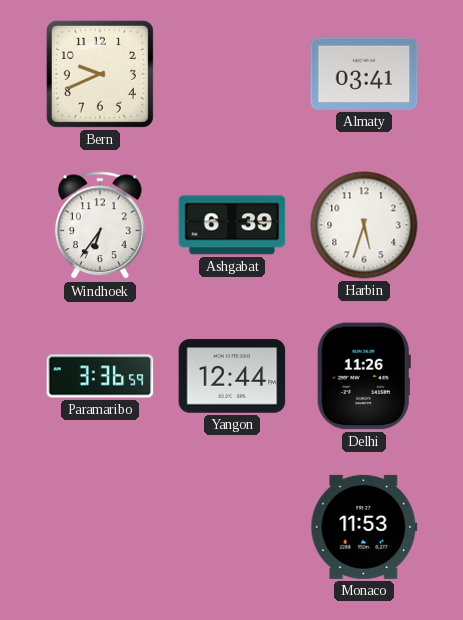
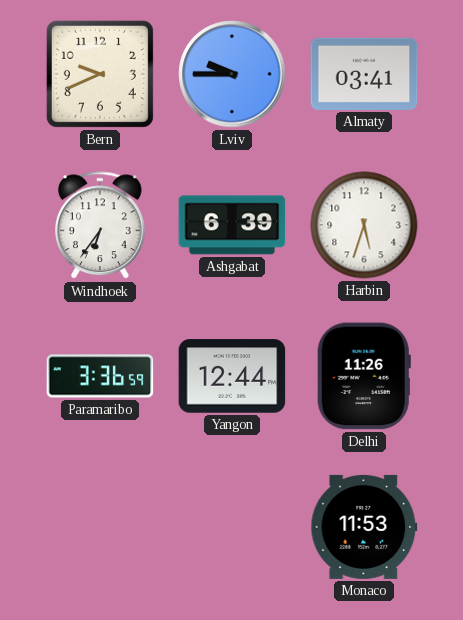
Lviv: none -> 9:45
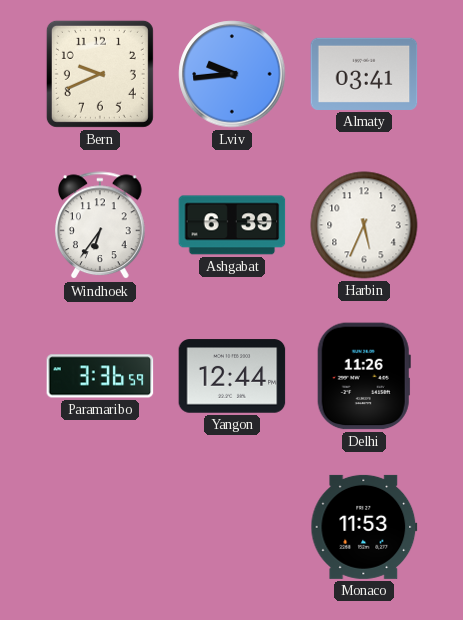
Lviv: 9:45 -> 9:44
Harbin: 5:33 -> 5:34
